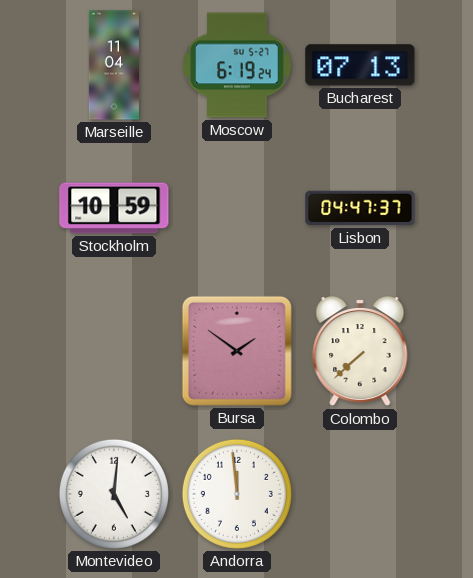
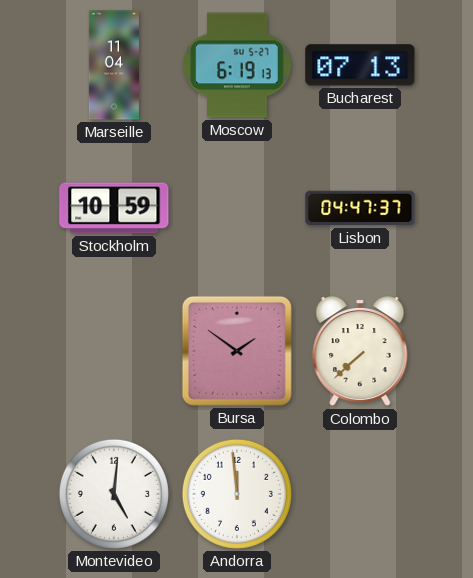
Moscow: 6:19:24 -> 6:19:13
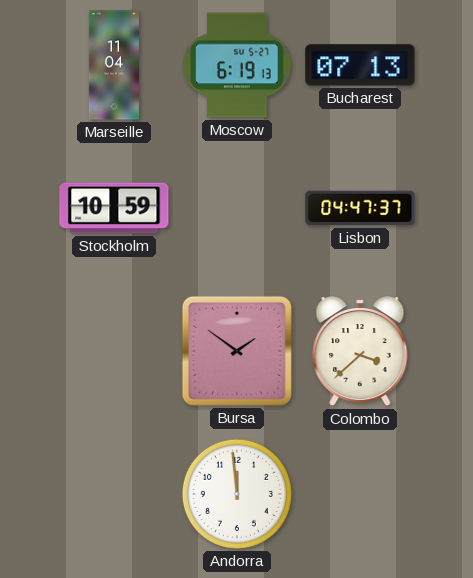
Colombo: 7:38 -> 3:38
Montevideo: 5:01 -> none
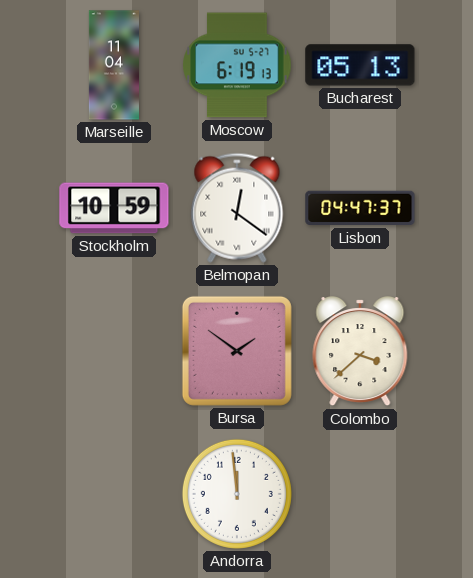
Bucharest: 07:13 -> 05:13
Belmopan: none -> 12:21
